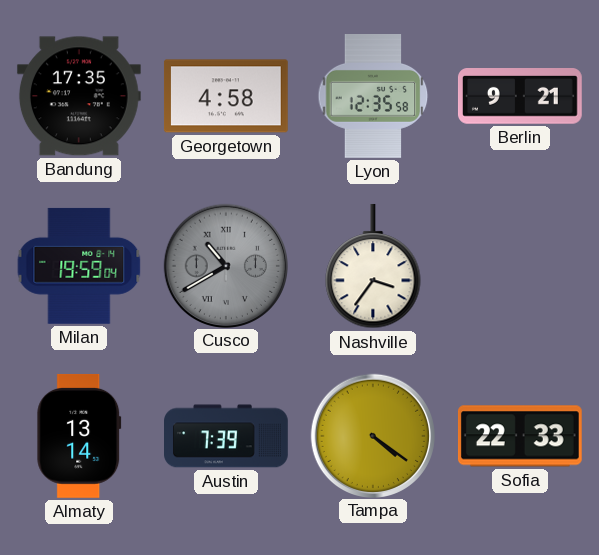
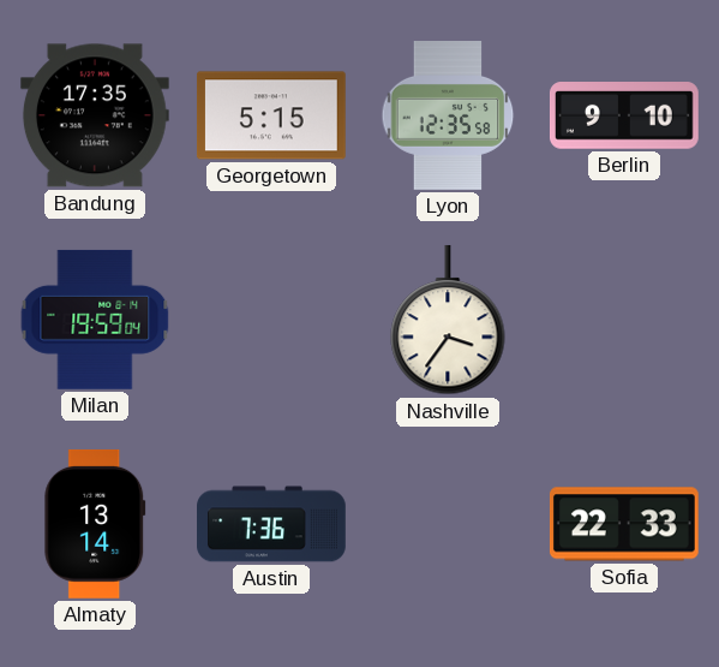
Georgetown: 4:58 -> 5:15
Berlin: 9:21 -> 9:10
Cusco: 10:40 -> none
Austin: 7:39 -> 7:36
Tampa: 4:21 -> none
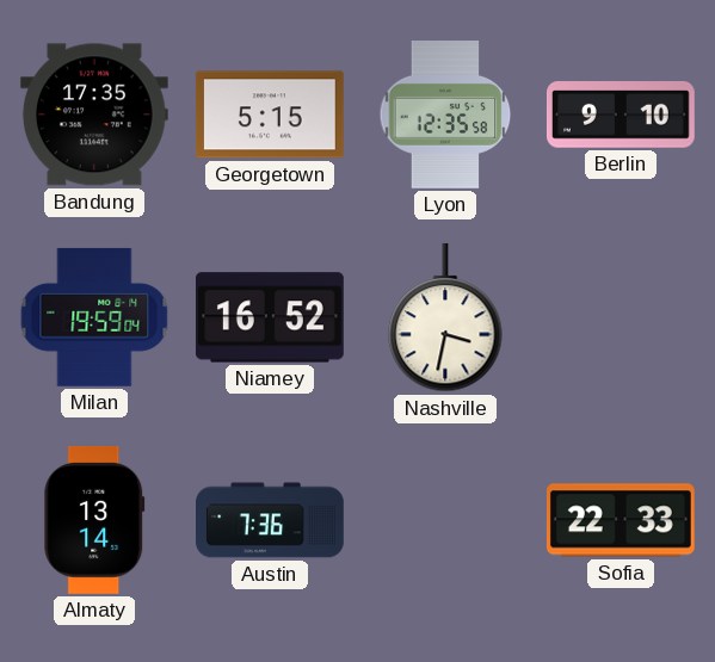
Niamey: none -> 16:52
Nashville: 3:36 -> 3:32
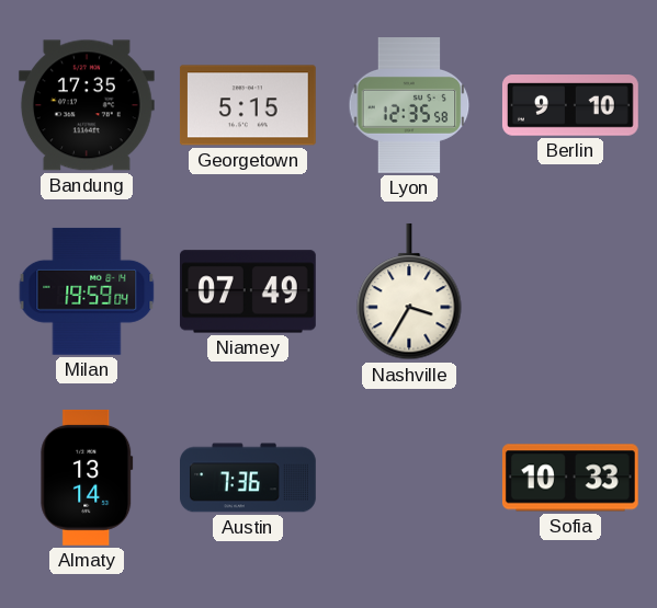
Niamey: 16:52 -> 07:49
Nashville: 3:32 -> 3:35
Sofia: 22:33 -> 10:33
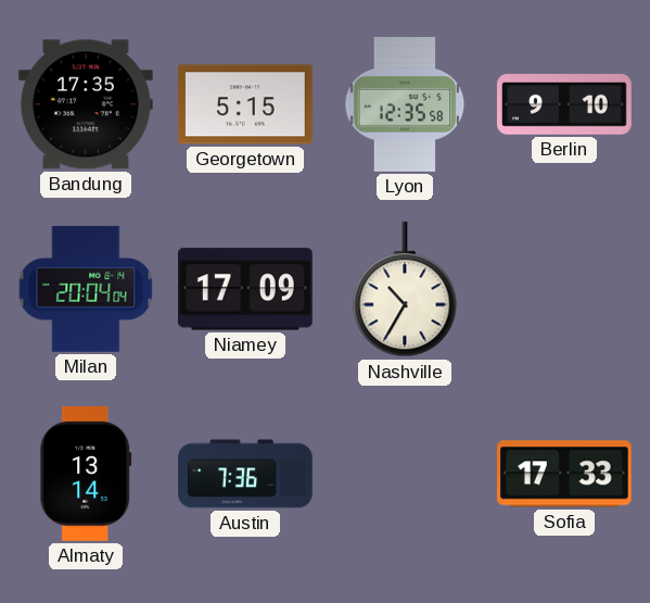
Milan: 19:59 -> 20:04
Niamey: 07:49 -> 17:09
Nashville: 3:35 -> 10:35
Sofia: 10:33 -> 17:33
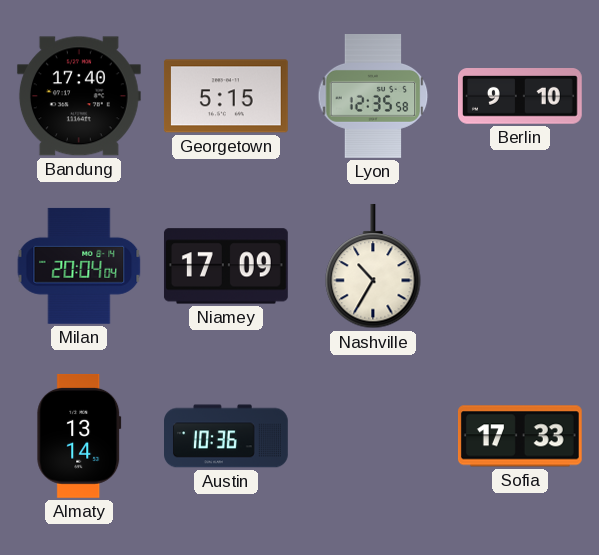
Bandung: 17:35 -> 17:40
Austin: 7:36 -> 10:36
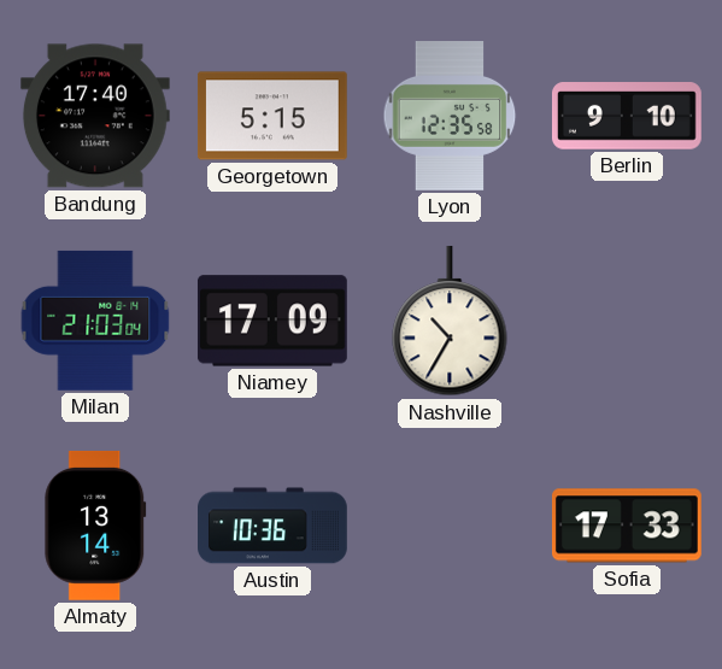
Milan: 20:04 -> 21:03
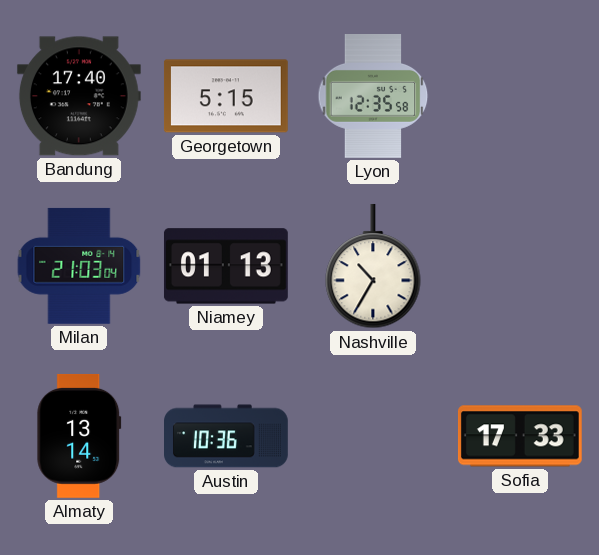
Berlin: 9:10 -> none
Niamey: 17:09 -> 01:13
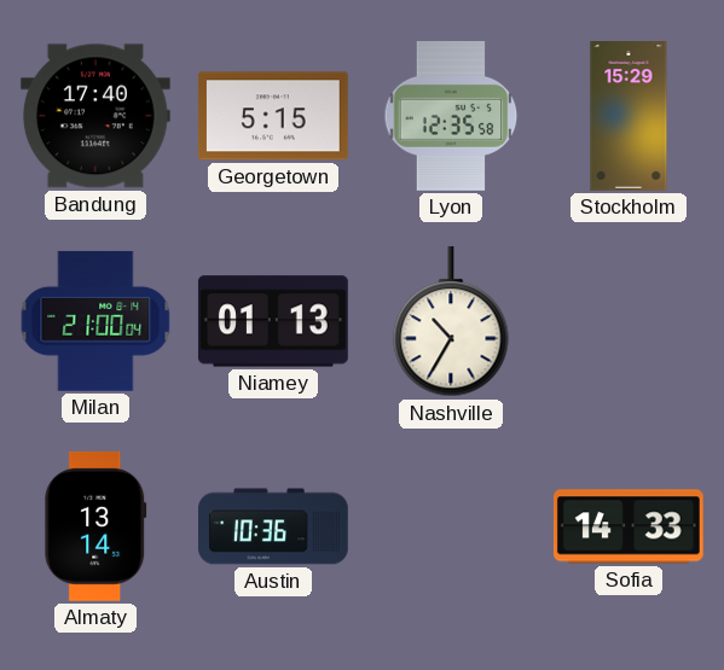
Stockholm: none -> 15:29
Milan: 21:03 -> 21:00
Sofia: 17:33 -> 14:33
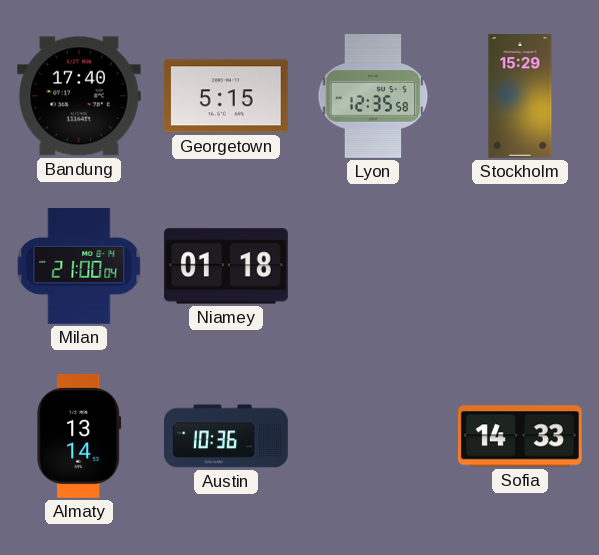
Niamey: 01:13 -> 01:18
Nashville: 10:35 -> none
